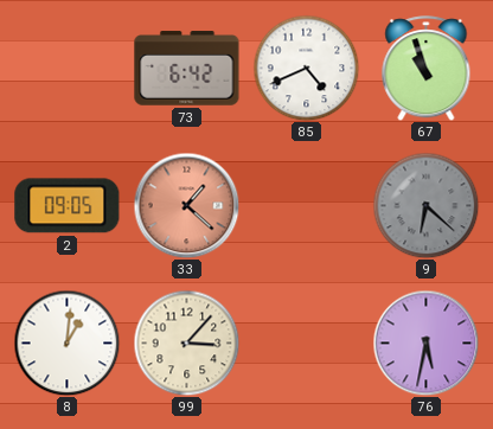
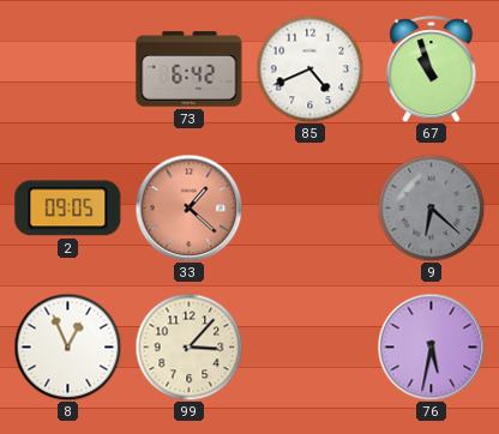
8: 1:01 -> 12:56
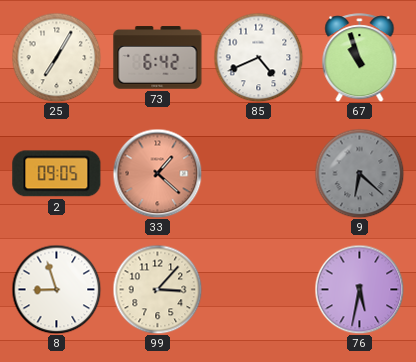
25: none -> 7:05
8: 12:56 -> 8:57
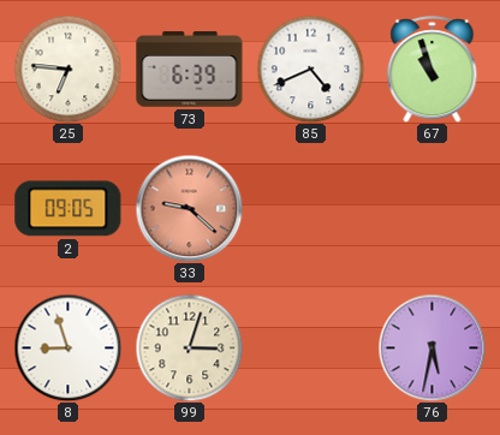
25: 7:05 -> 6:46
73: 6:42 -> 6:39
33: 1:22 -> 9:22
9: 6:22 -> none
99: 3:07 -> 3:03
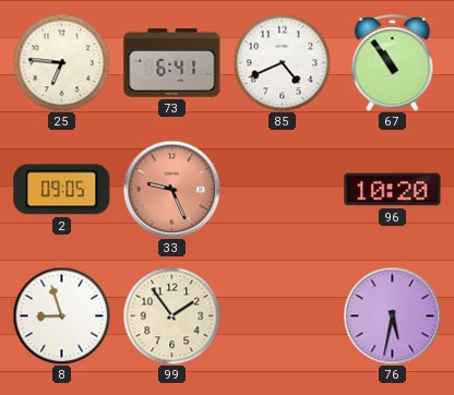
73: 6:39 -> 6:41
67: 10:57 -> 10:54
33: 9:22 -> 9:26
96: none -> 10:20
99: 3:03 -> 1:54
